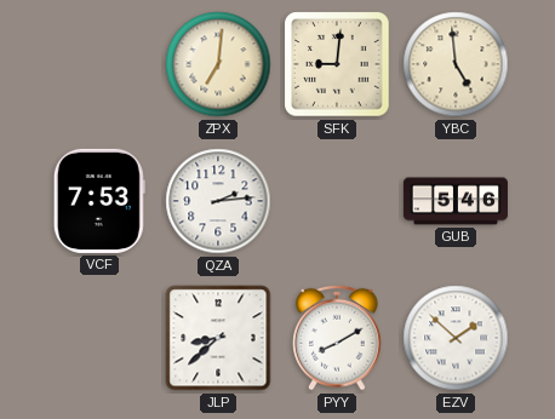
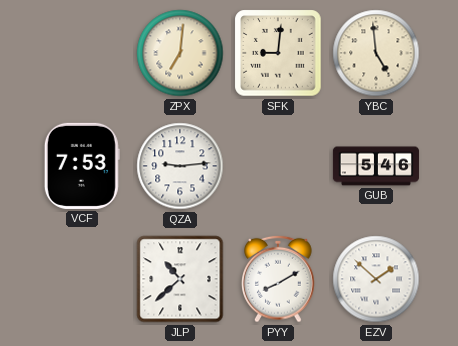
QZA: 2:14 -> 9:14
JLP: 8:38 -> 10:38
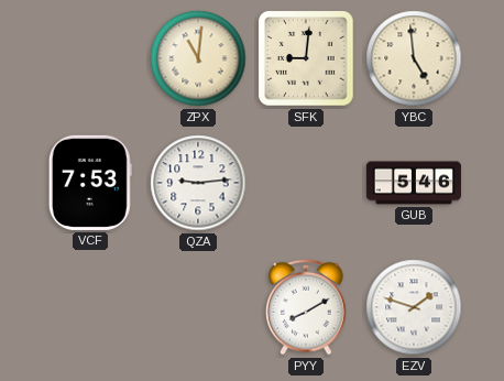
ZPX: 7:01 -> 11:01
JLP: 10:38 -> none
EZV: 1:52 -> 1:48
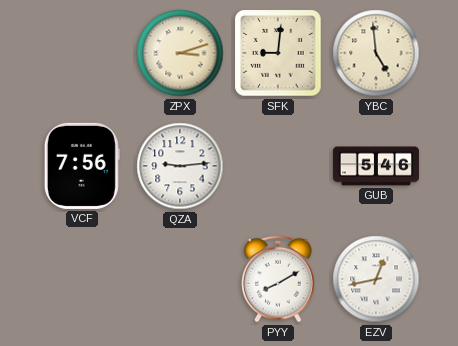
ZPX: 11:01 -> 3:12
VCF: 7:53 -> 7:56
EZV: 1:48 -> 12:43
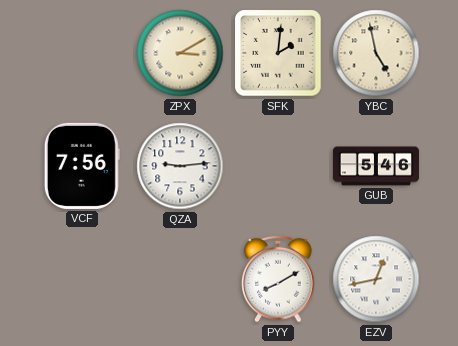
ZPX: 3:12 -> 3:10
SFK: 9:01 -> 2:01
YBC: 4:59 -> 4:58
